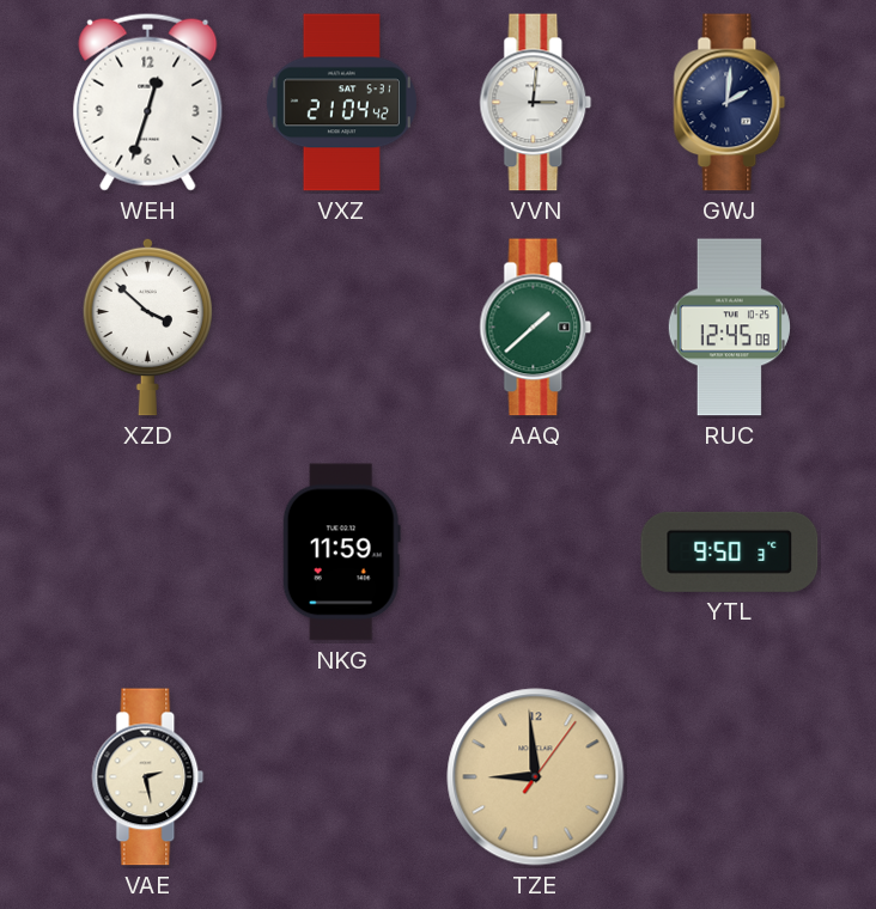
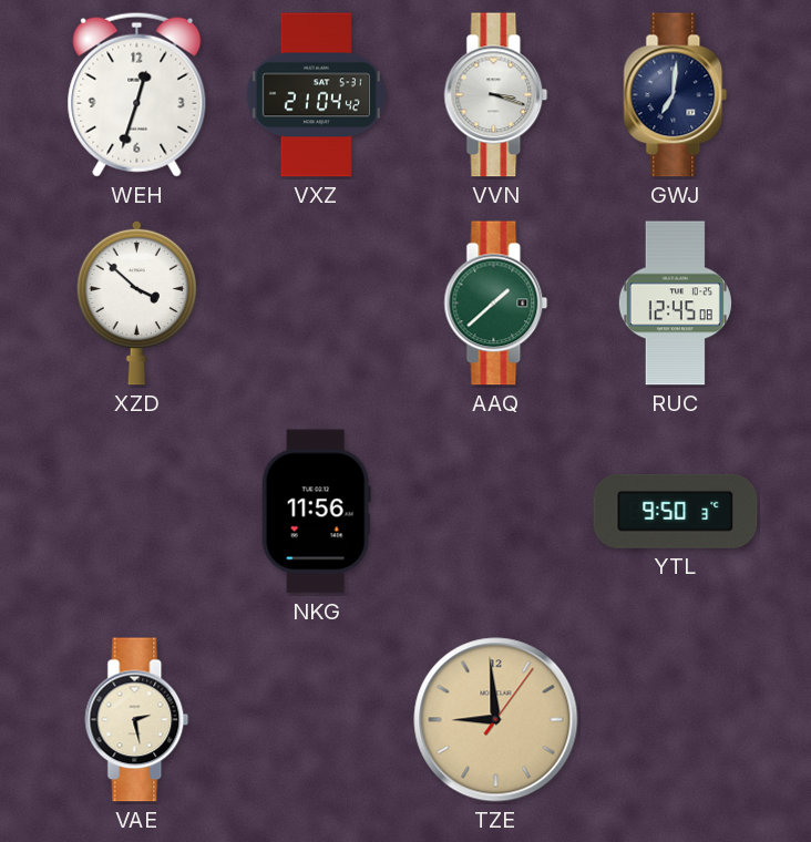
VVN: 3:01 -> 3:18
GWJ: 2:01 -> 7:01
NKG: 11:59 -> 11:56
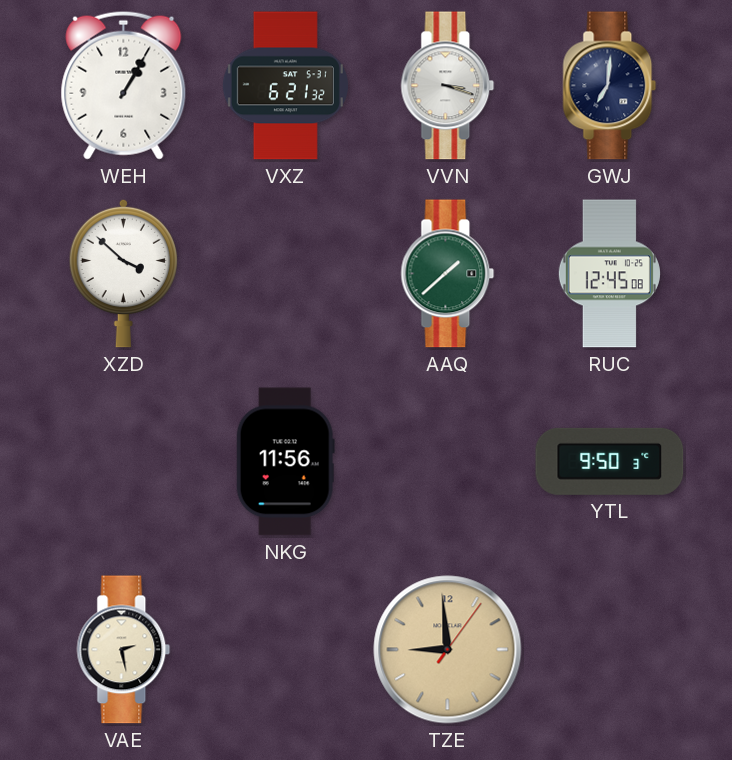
WEH: 12:33 -> 1:05
VXZ: 21:04 -> 6:21
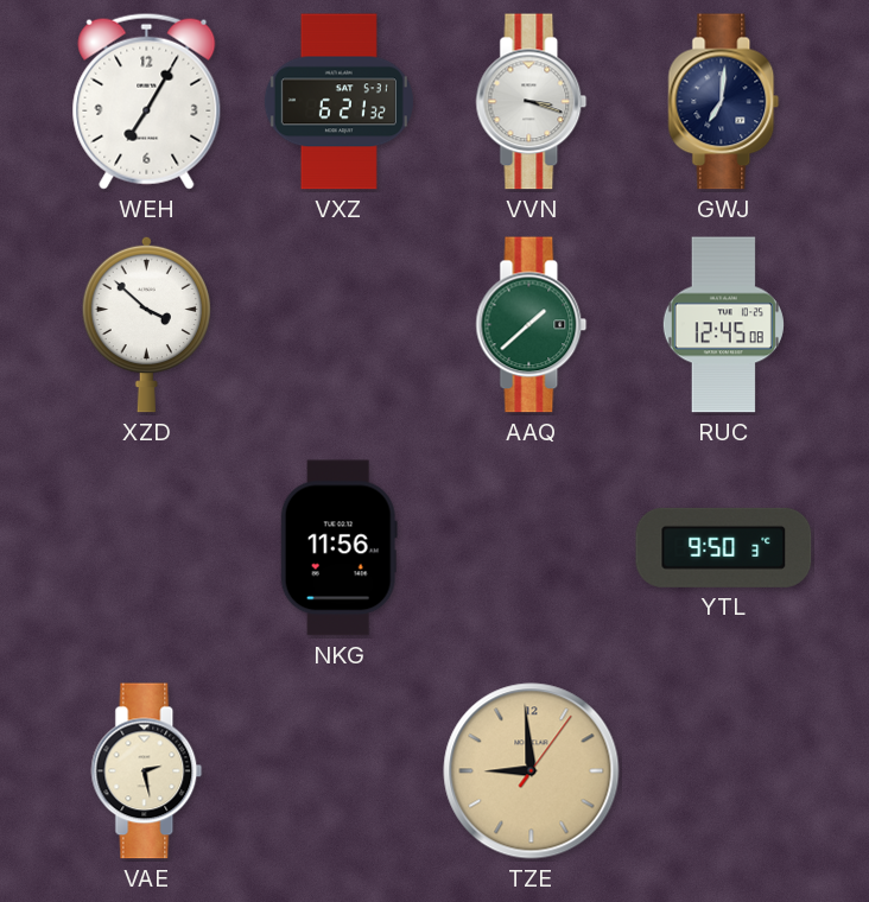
WEH: 1:05 -> 7:05
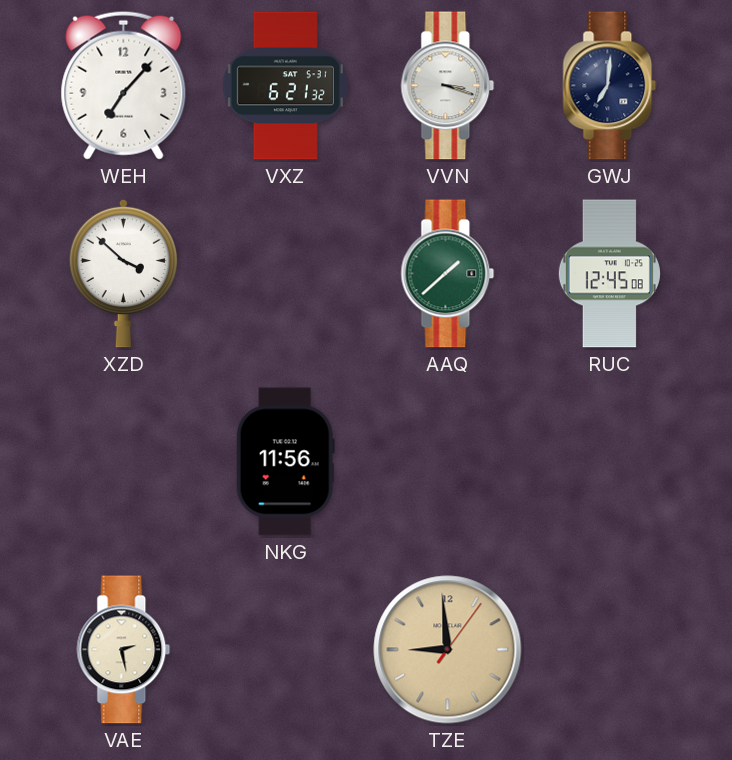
WEH: 7:05 -> 7:07
YTL: 9:50 -> none
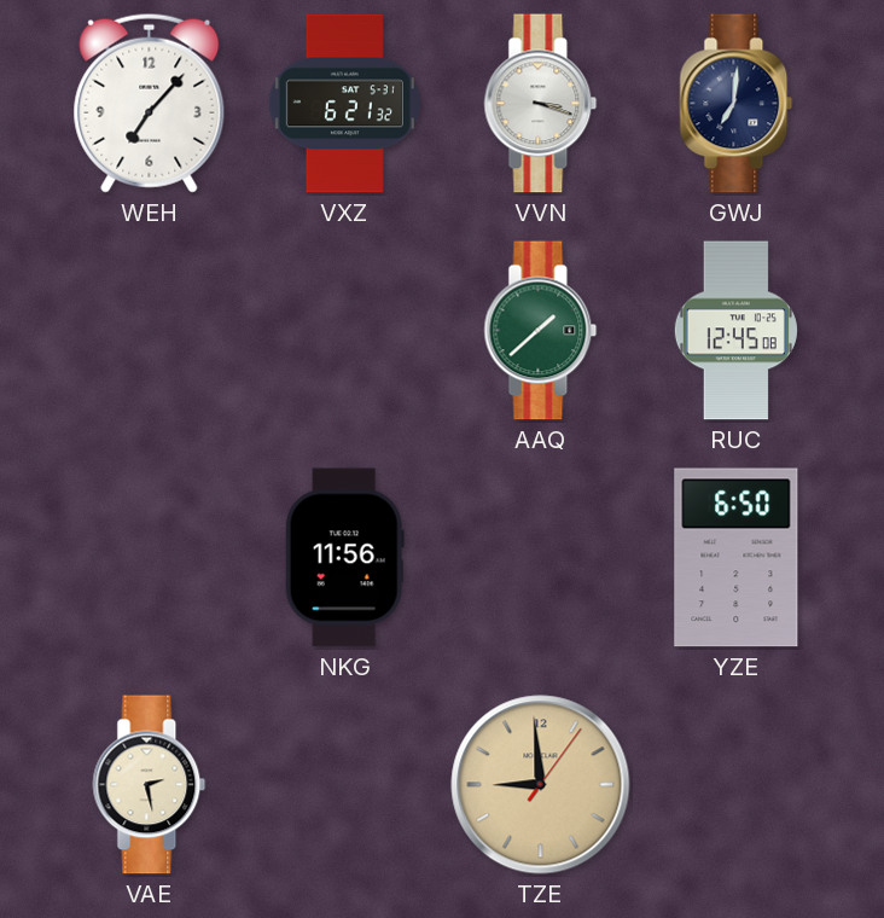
XZD: 3:52 -> none
YZE: none -> 6:50
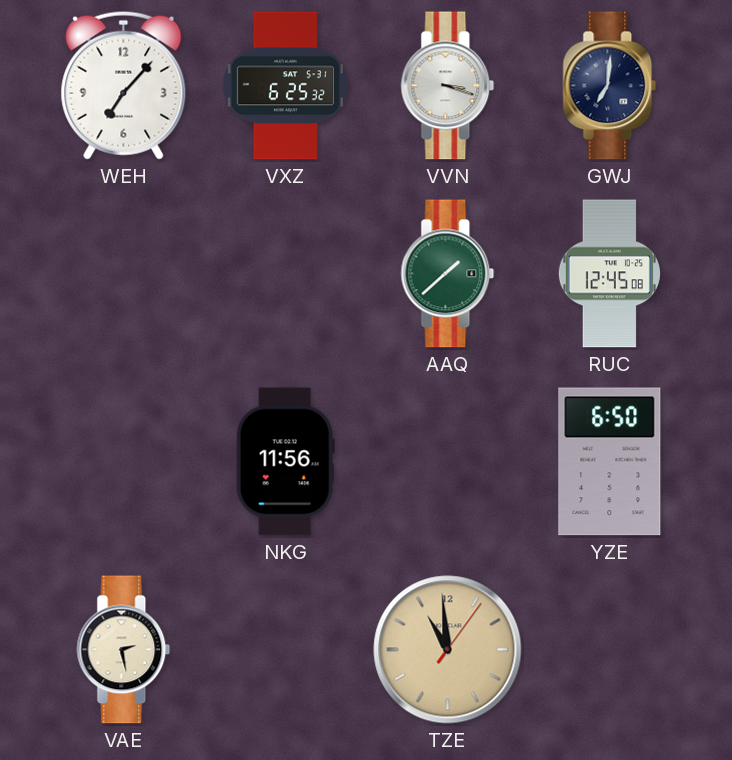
VXZ: 6:21 -> 6:25
TZE: 8:59 -> 10:59
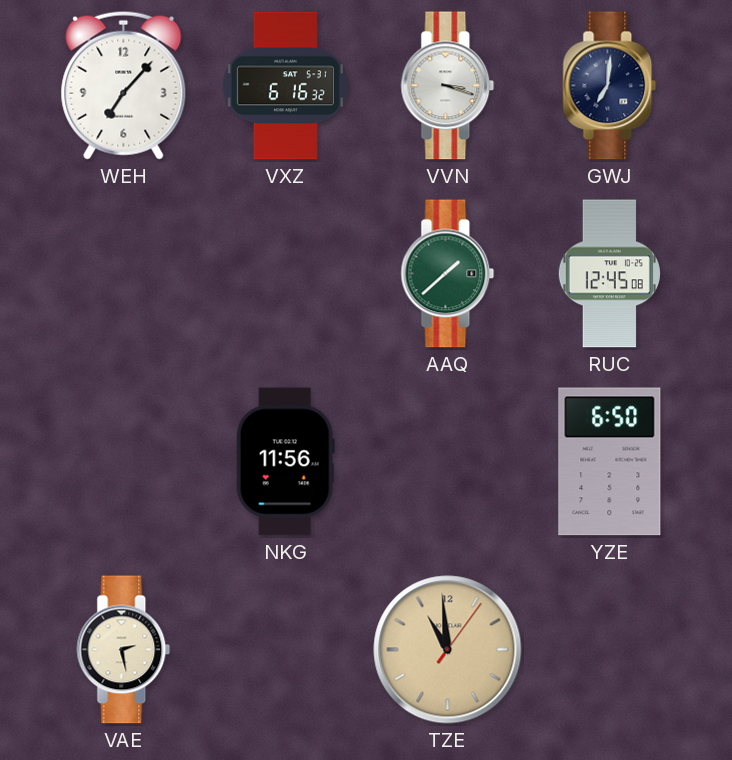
VXZ: 6:25 -> 6:16
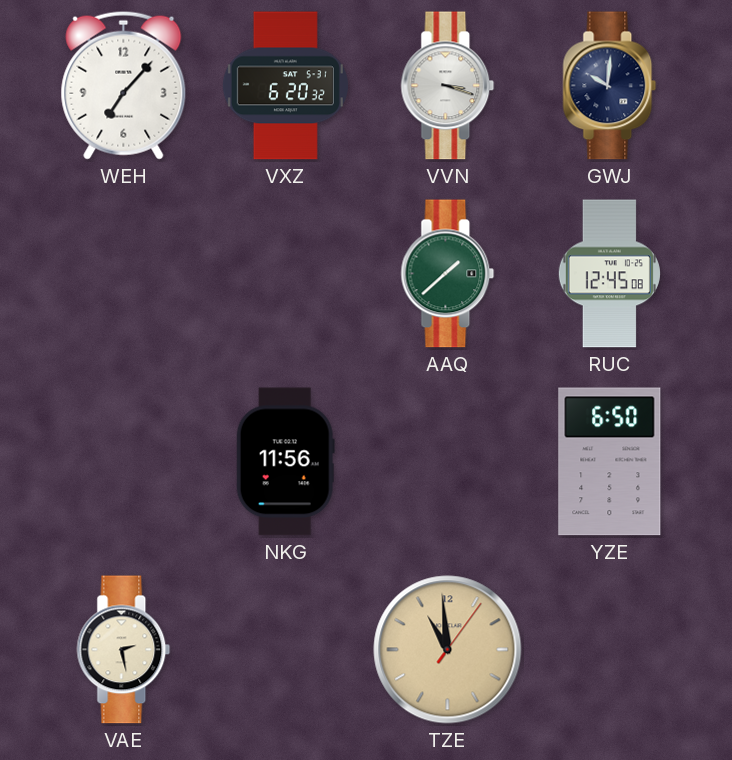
VXZ: 6:16 -> 6:20
GWJ: 7:01 -> 10:01
